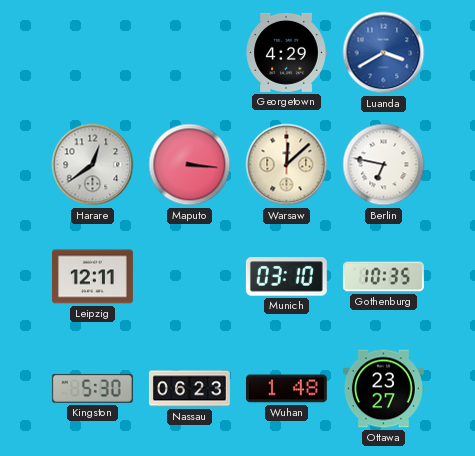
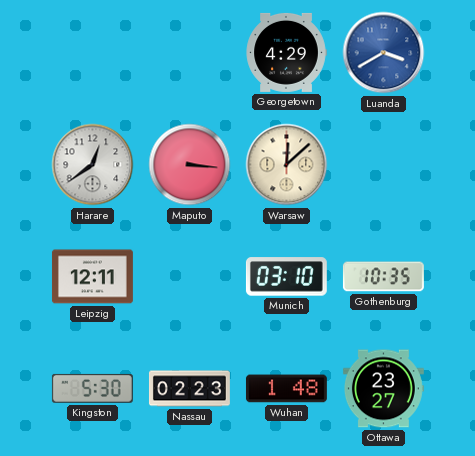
Berlin: 6:47 -> none
Nassau: 06:23 -> 02:23
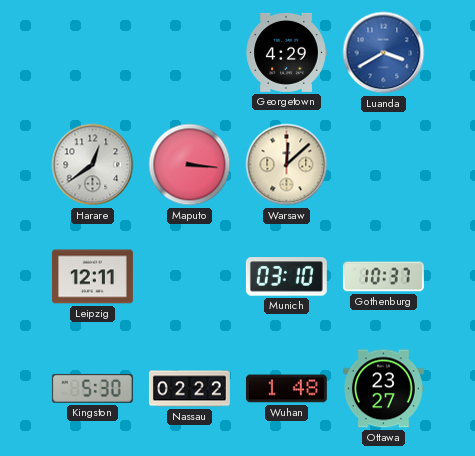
Gothenburg: 10:35 -> 10:37
Nassau: 02:23 -> 02:22
